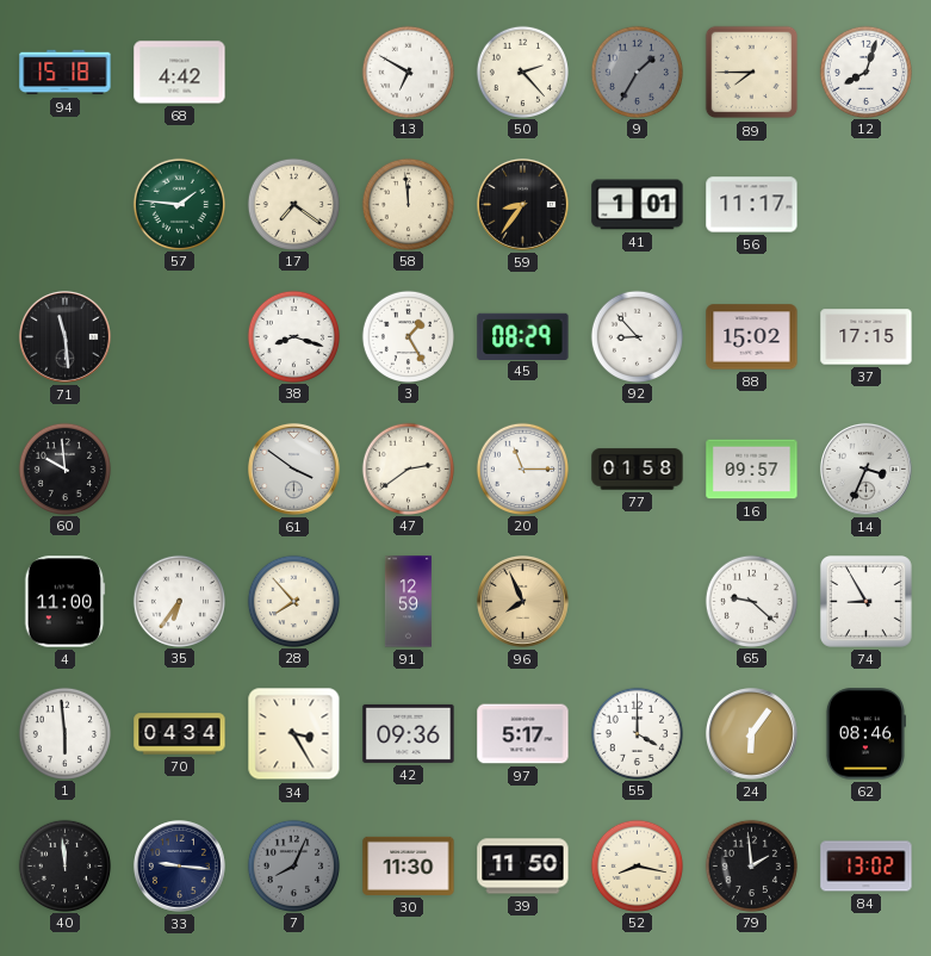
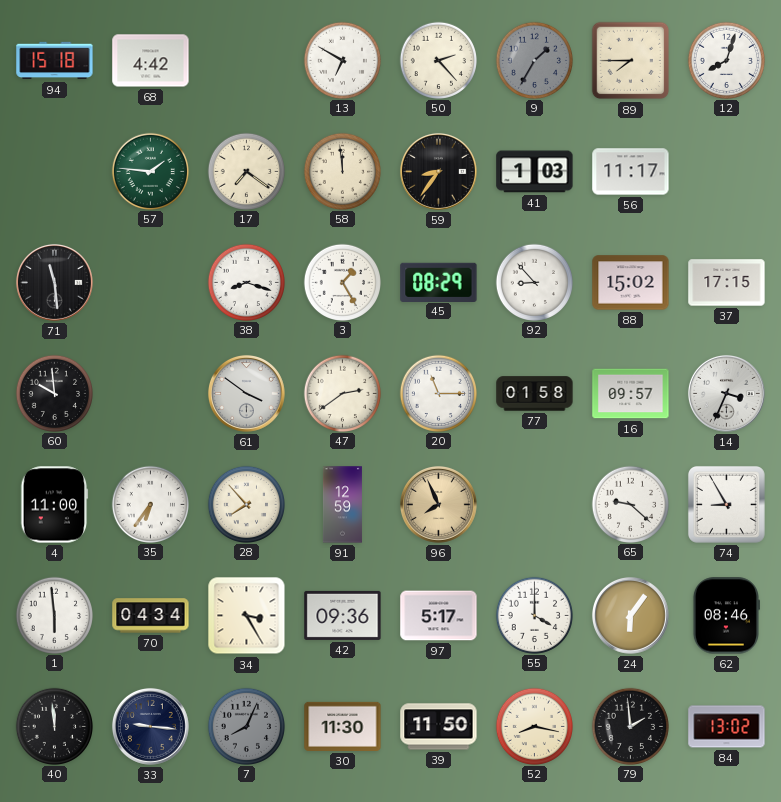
41: 1:01 -> 1:03
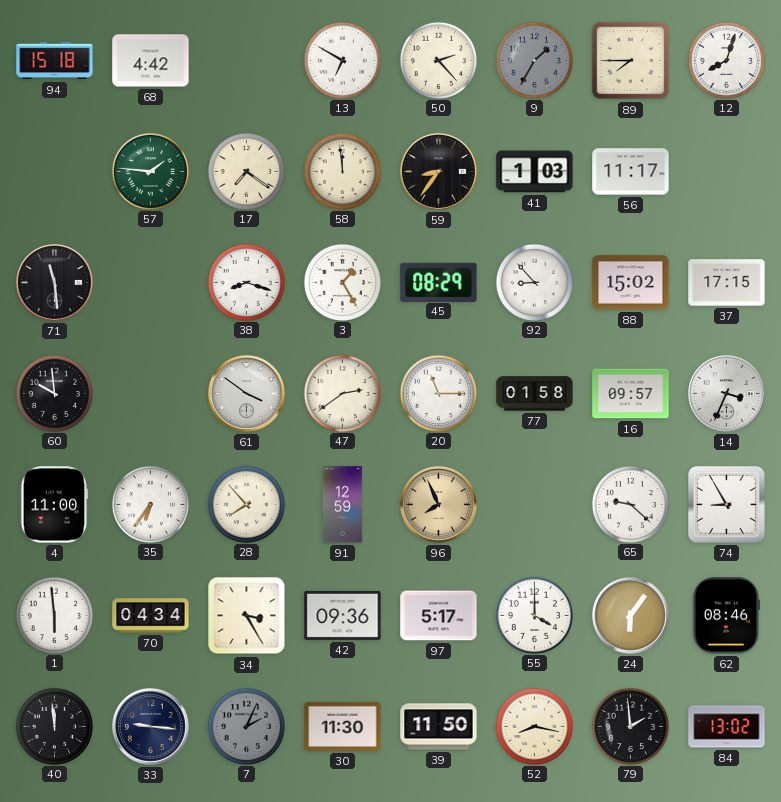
7: 8:04 -> 2:04
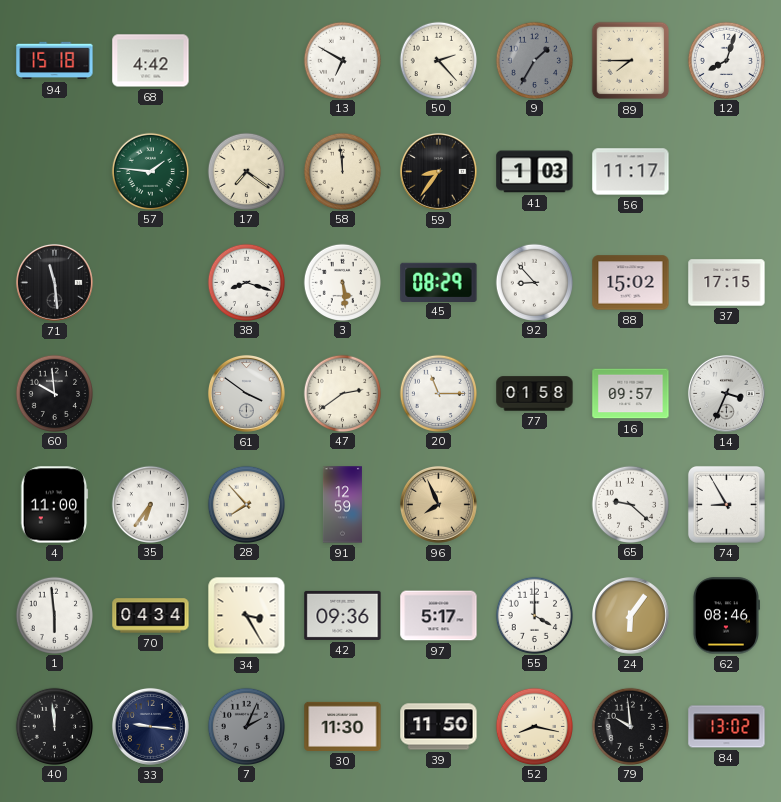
3: 1:25 -> 5:29
79: 1:59 -> 9:59
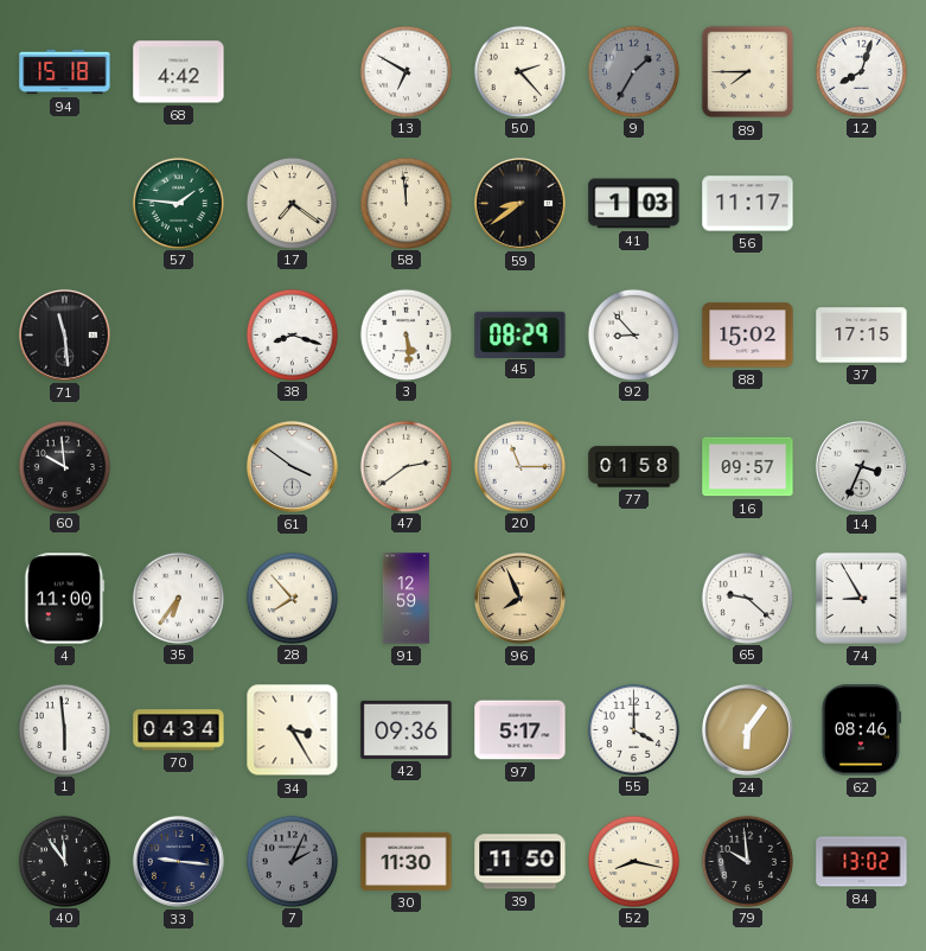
59: 8:36 -> 8:39
40: 11:59 -> 11:54
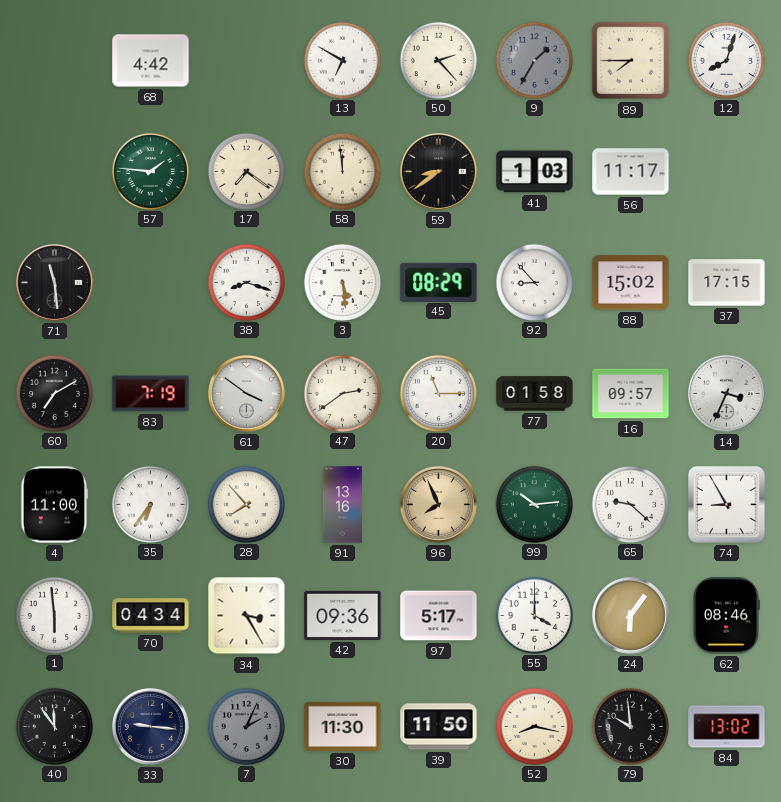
94: 15:18 -> none
60: 9:59 -> 7:10
83: none -> 7:19
91: 12:59 -> 13:16
99: none -> 10:14
